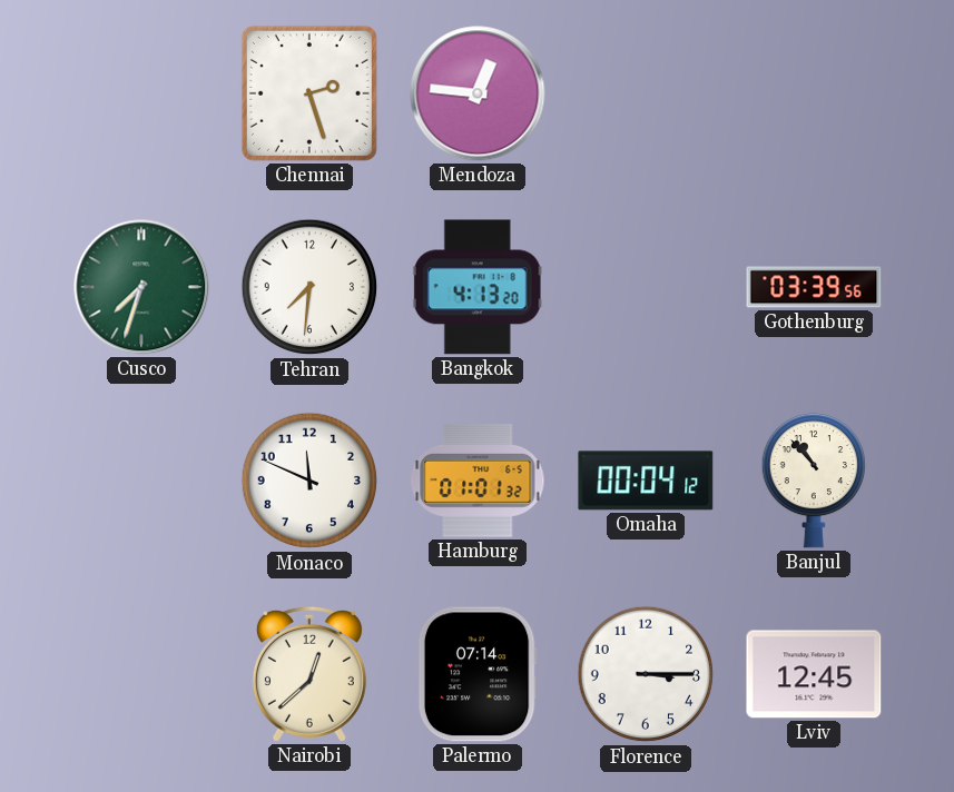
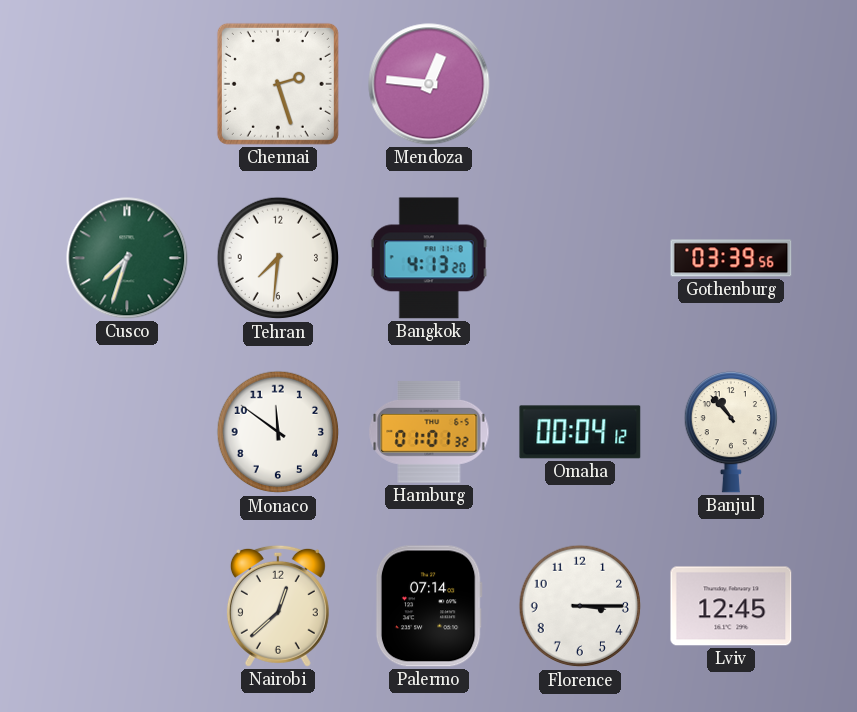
Monaco: 11:49 -> 11:51
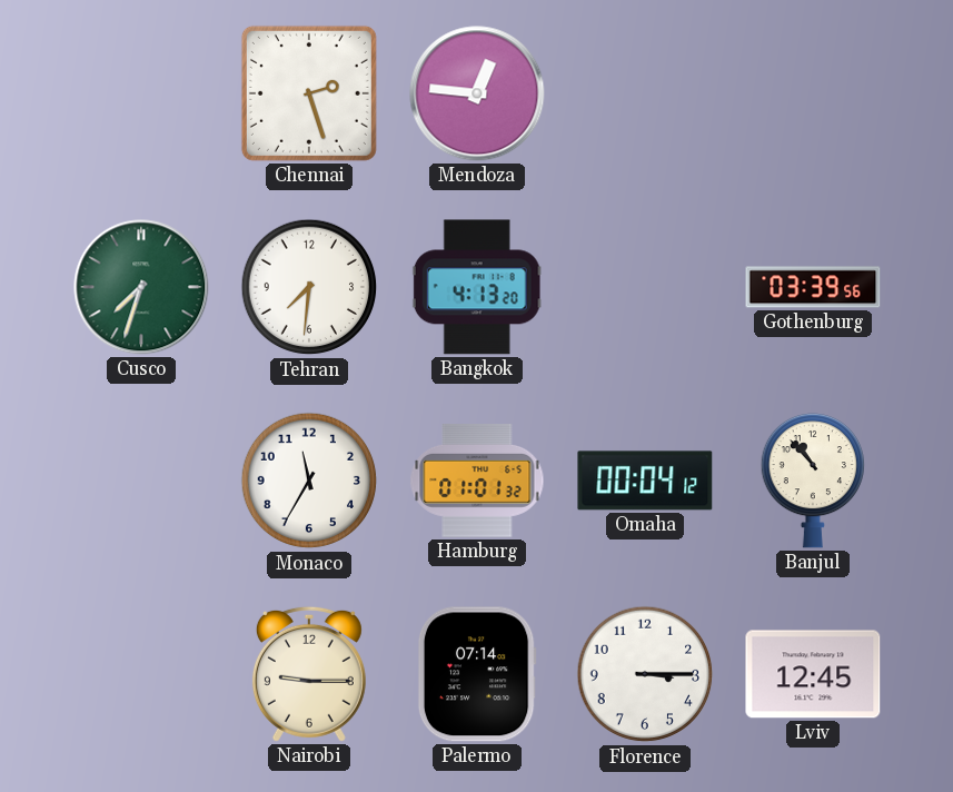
Monaco: 11:51 -> 11:35
Nairobi: 12:38 -> 9:15
